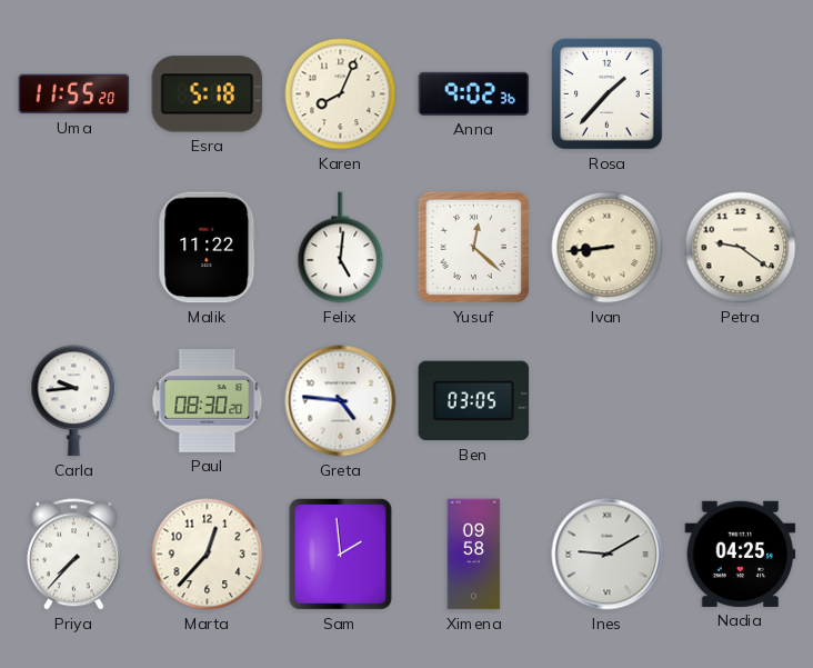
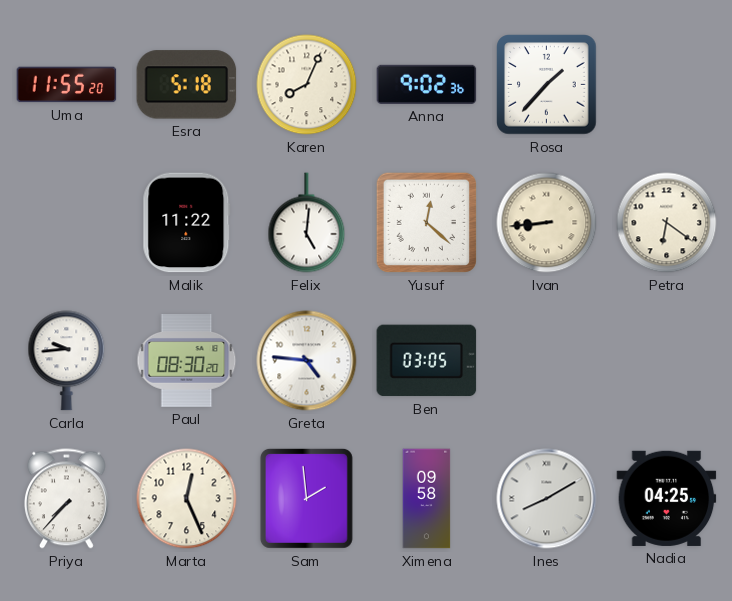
Petra: 9:21 -> 6:21
Marta: 12:37 -> 12:26
Ines: 9:10 -> 8:10
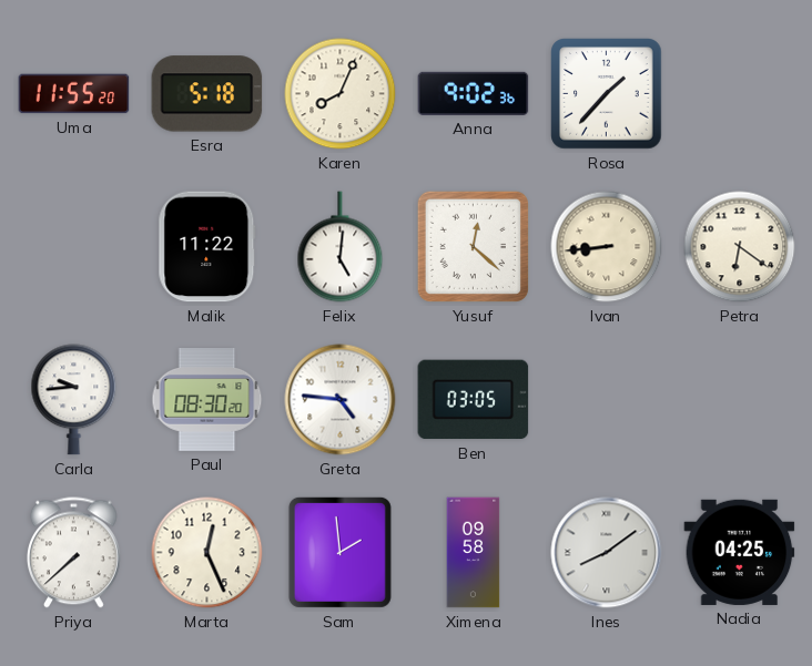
Priya: 7:37 -> 7:38
Ines: 8:10 -> 8:09
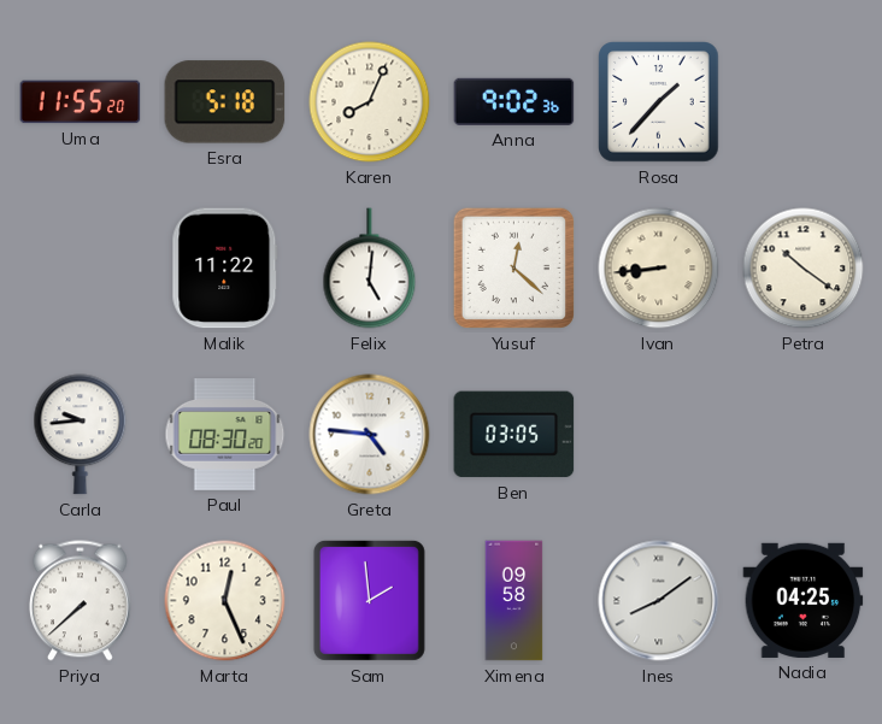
Petra: 6:21 -> 10:21
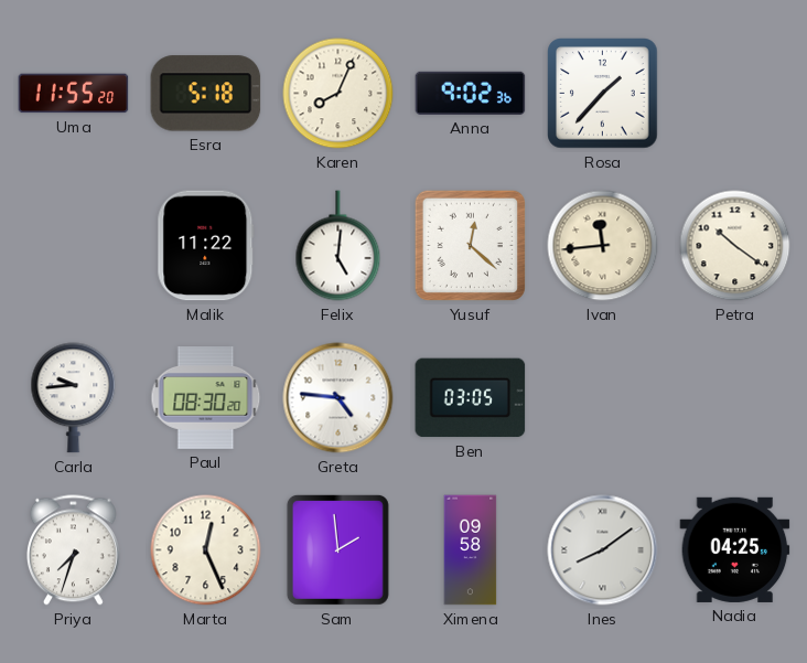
Ivan: 8:44 -> 11:44
Priya: 7:38 -> 7:33
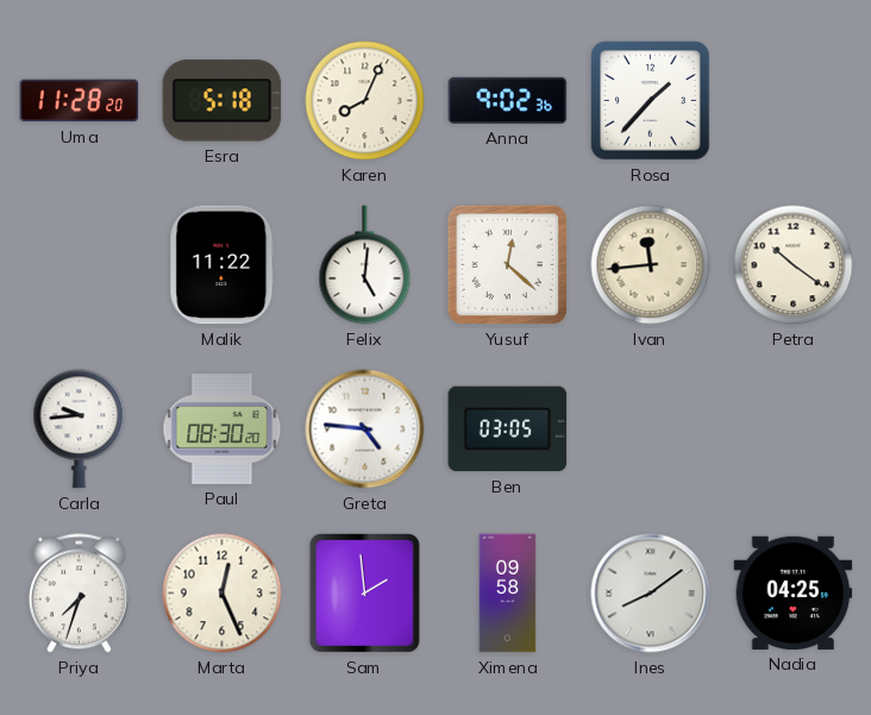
Uma: 11:55 -> 11:28
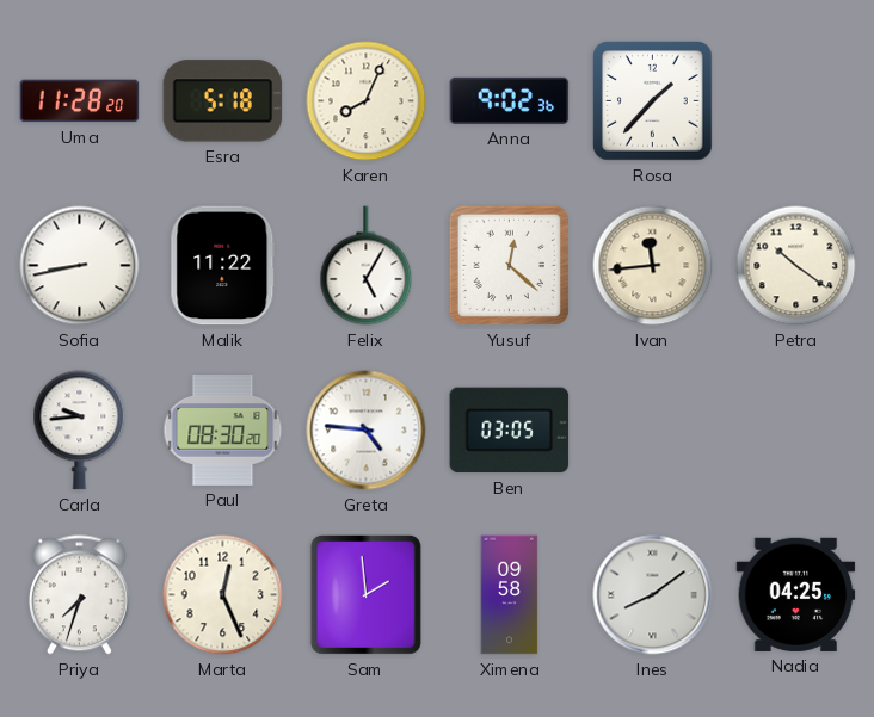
Sofia: none -> 8:43
Felix: 5:01 -> 5:05
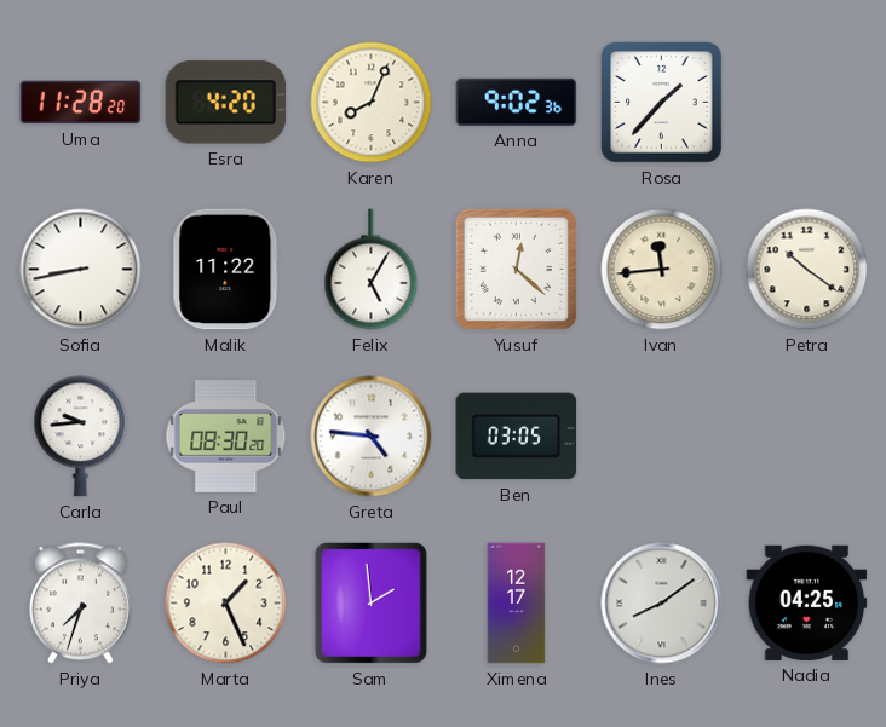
Esra: 5:18 -> 4:20
Marta: 12:26 -> 1:26
Ximena: 09:58 -> 12:17
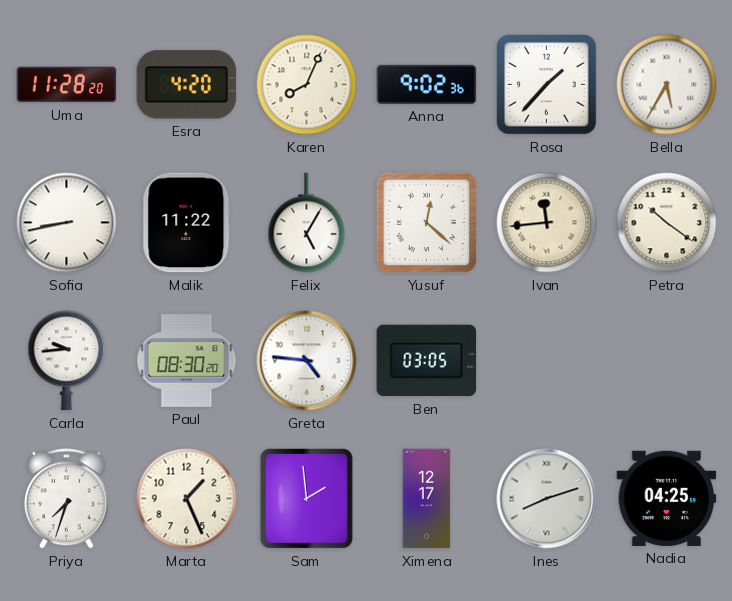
Bella: none -> 5:35
Ines: 8:09 -> 8:12
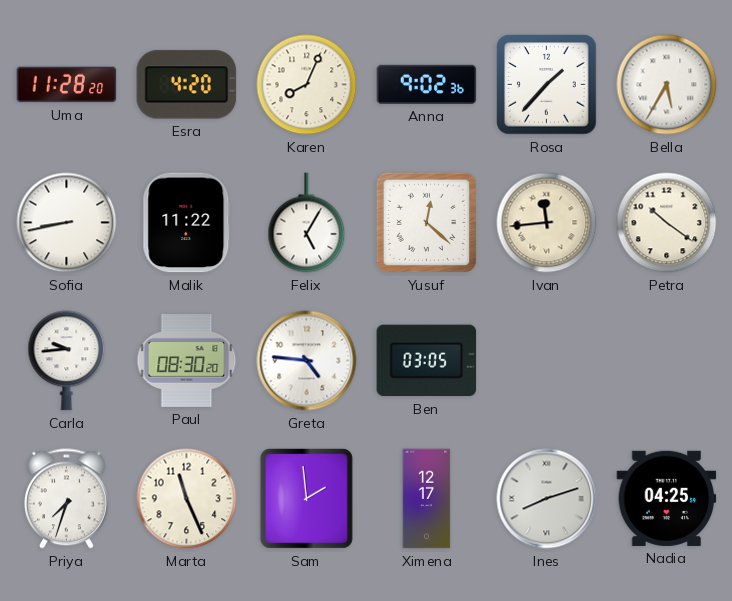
Marta: 1:26 -> 11:26
